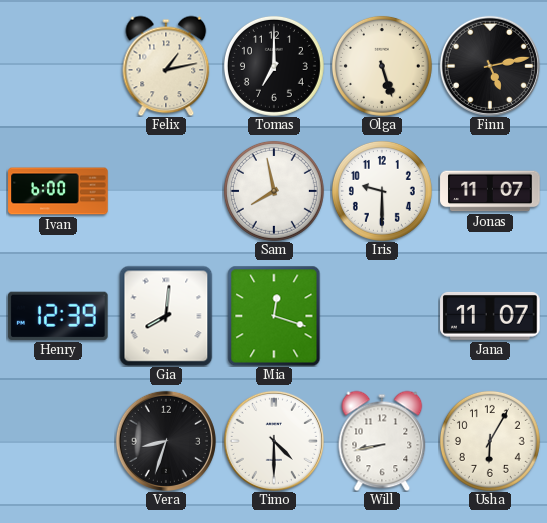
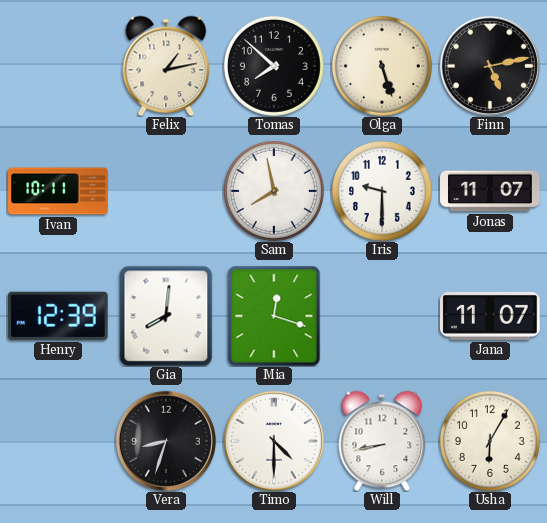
Tomas: 7:00 -> 7:52
Ivan: 6:00 -> 10:11
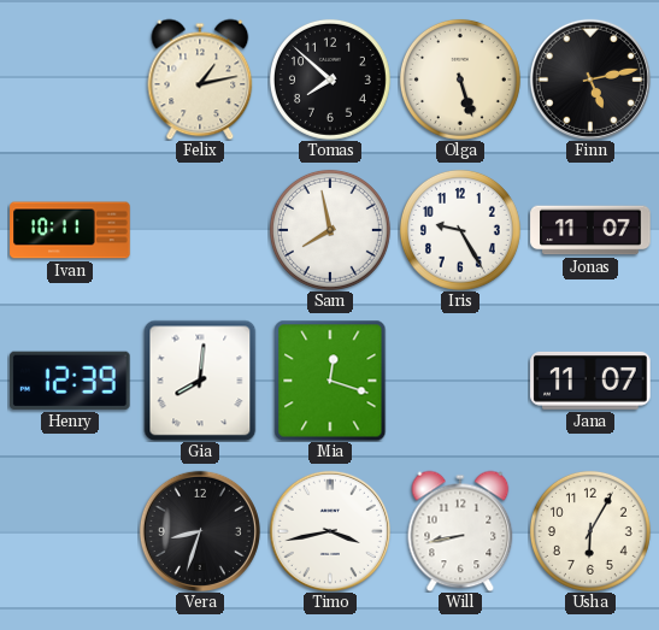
Iris: 9:30 -> 9:25
Timo: 4:30 -> 3:43
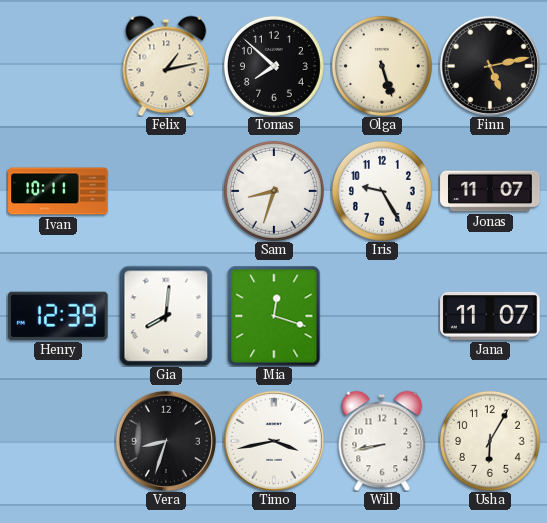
Sam: 7:58 -> 8:33
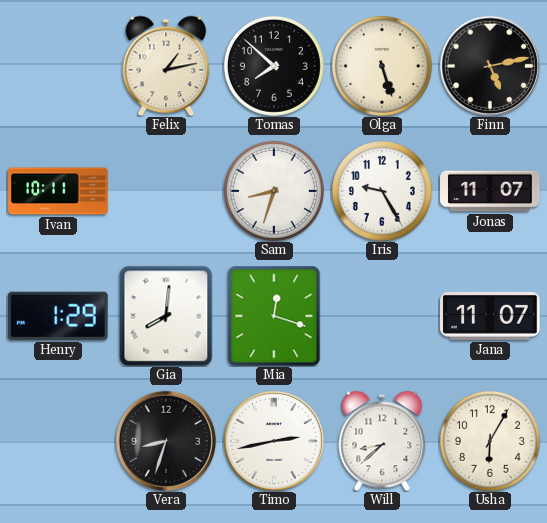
Henry: 12:39 -> 1:29
Timo: 3:43 -> 2:43
Will: 8:43 -> 8:38
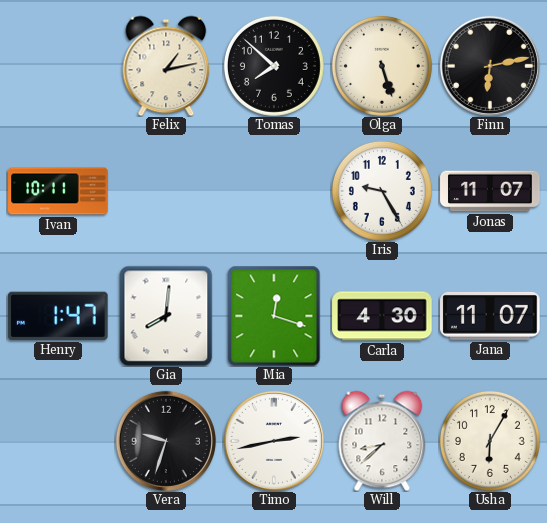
Finn: 5:13 -> 6:13
Sam: 8:33 -> none
Henry: 1:29 -> 1:47
Carla: none -> 4:30
Vera: 8:33 -> 9:33
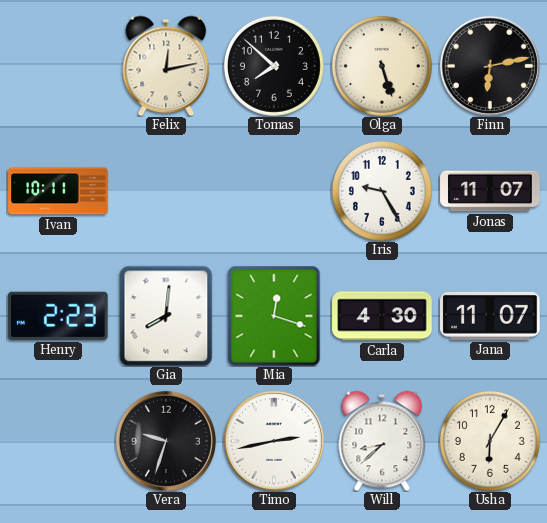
Felix: 1:13 -> 12:13
Henry: 1:47 -> 2:23
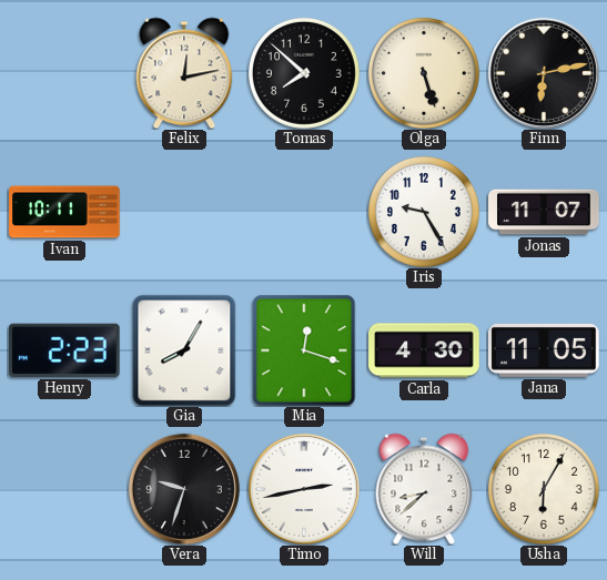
Gia: 8:01 -> 8:05
Jana: 11:07 -> 11:05
